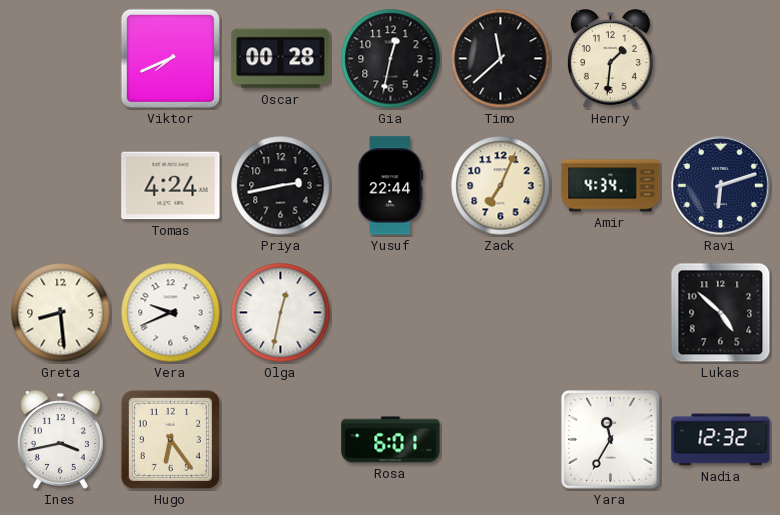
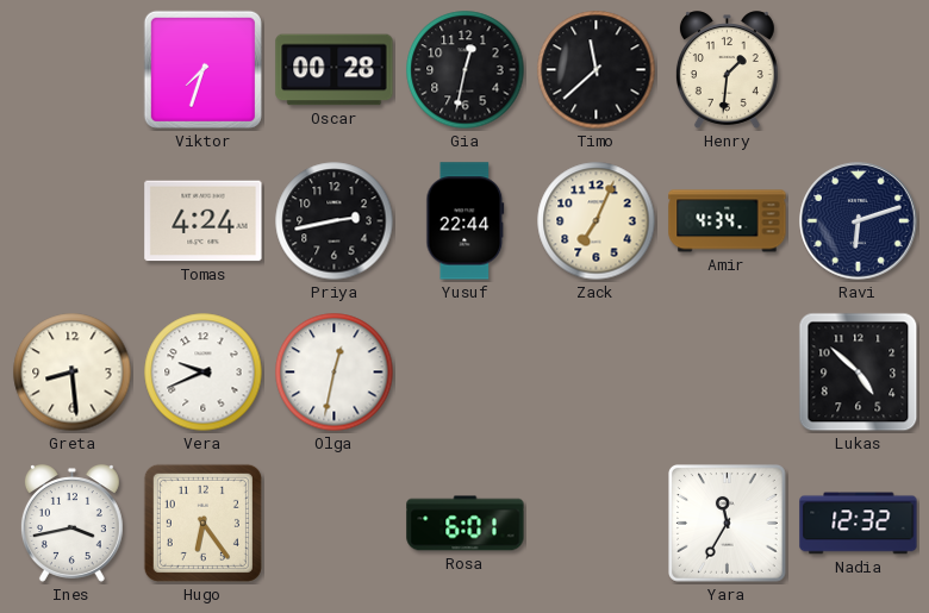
Viktor: 7:41 -> 7:33
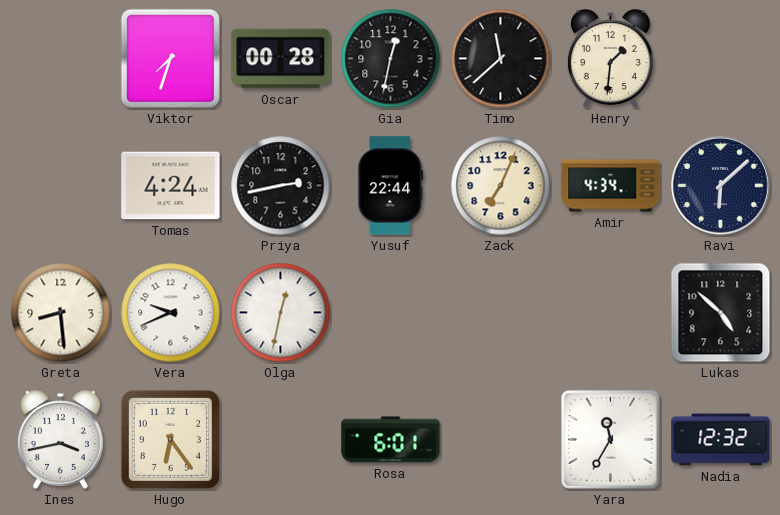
Ravi: 6:12 -> 6:08
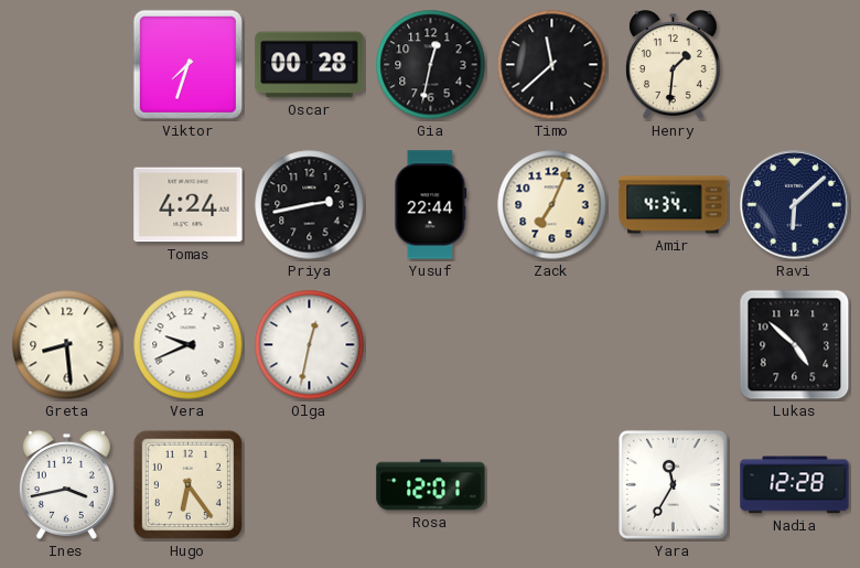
Rosa: 6:01 -> 12:01
Nadia: 12:32 -> 12:28
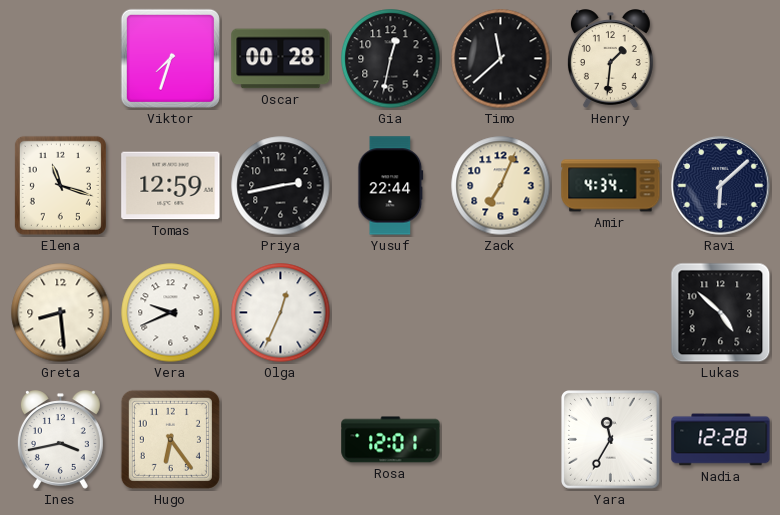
Elena: none -> 11:18
Tomas: 4:24 -> 12:59
Olga: 12:32 -> 12:34
